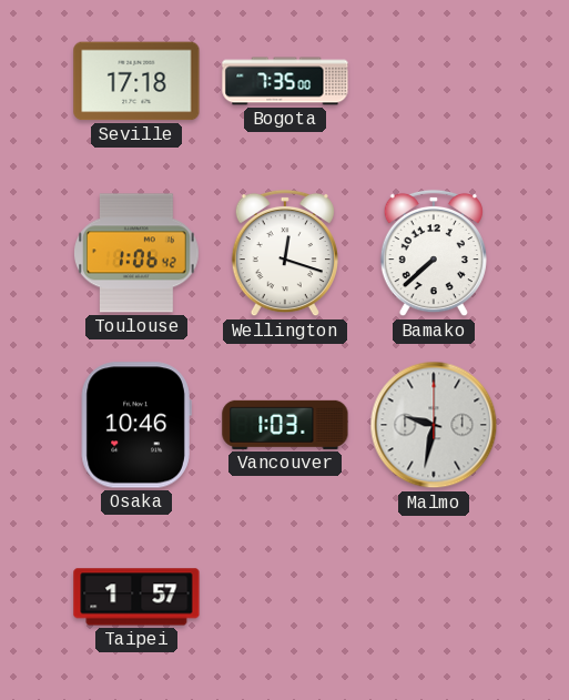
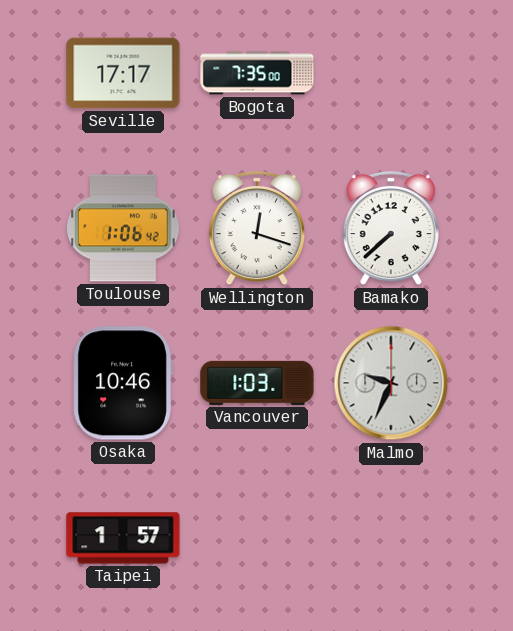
Seville: 17:18 -> 17:17
Malmo: 9:32 -> 9:34
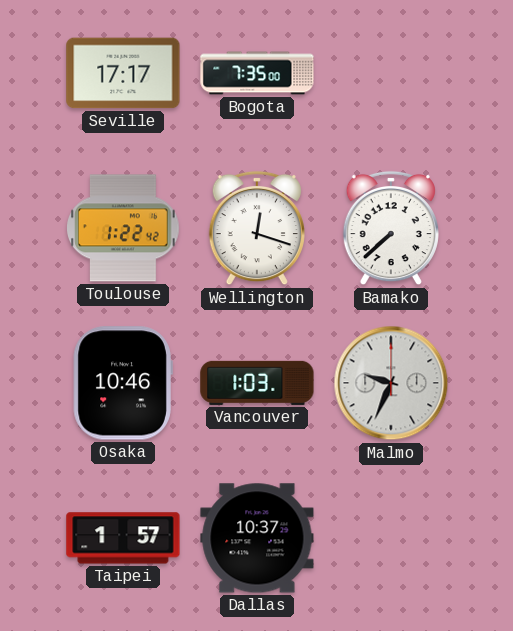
Toulouse: 1:06 -> 1:22
Dallas: none -> 10:37
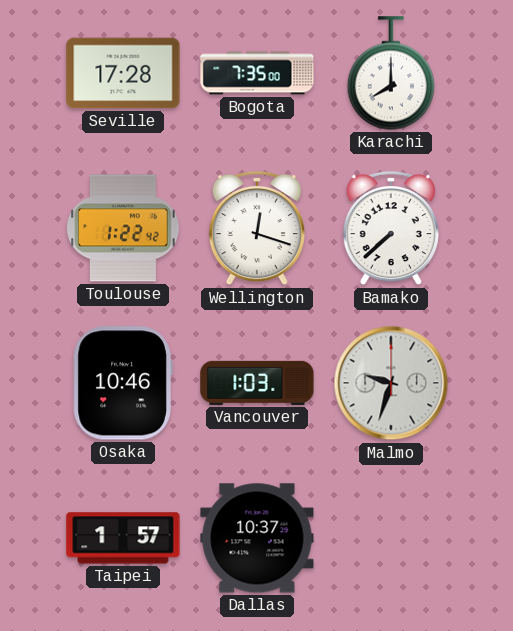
Seville: 17:17 -> 17:28
Karachi: none -> 8:00
Malmo: 9:34 -> 9:33
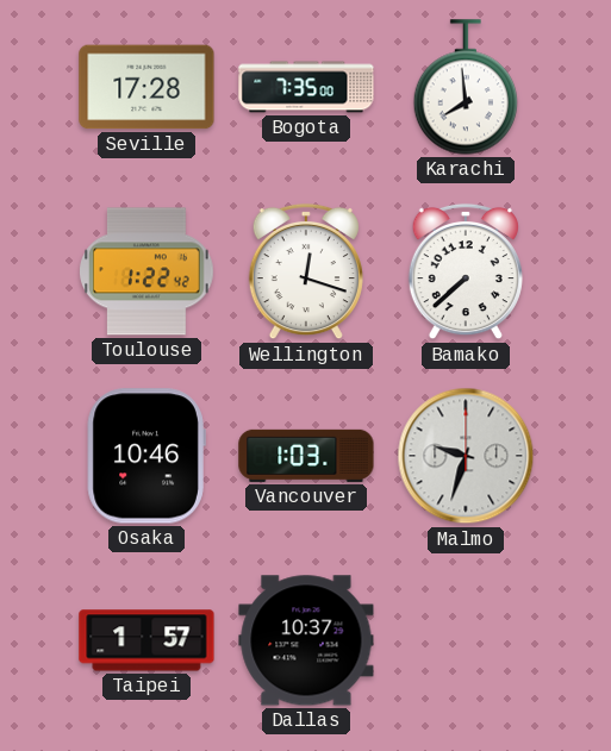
Karachi: 8:00 -> 7:59
